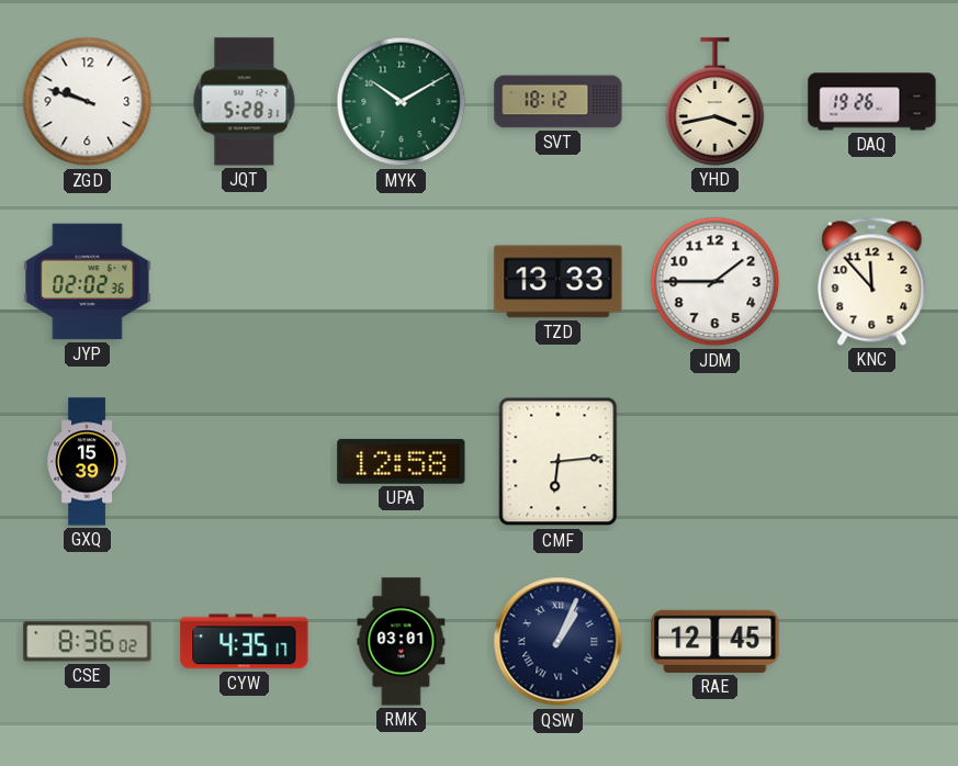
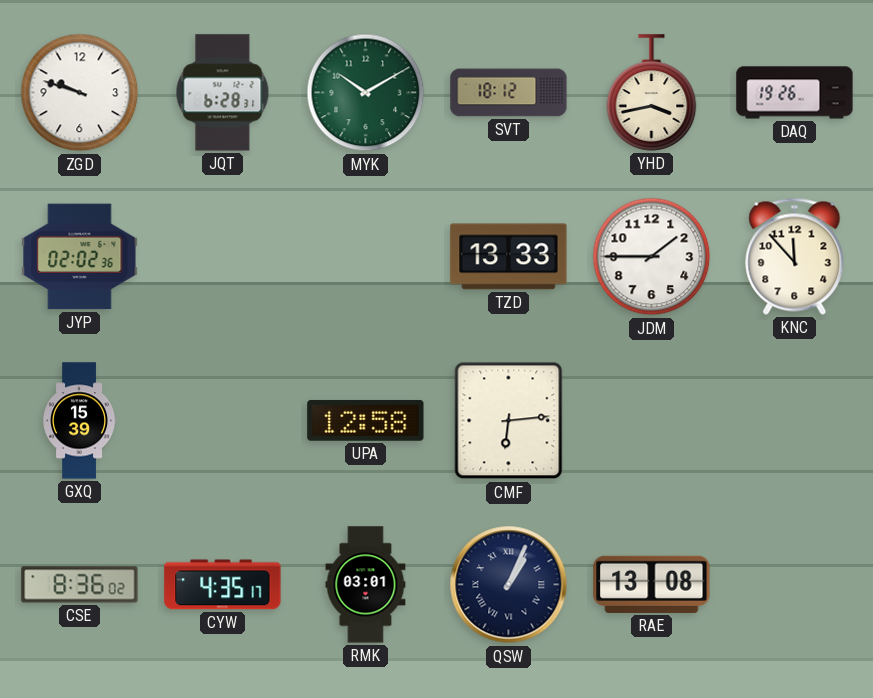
JQT: 5:28 -> 6:28
RAE: 12:45 -> 13:08
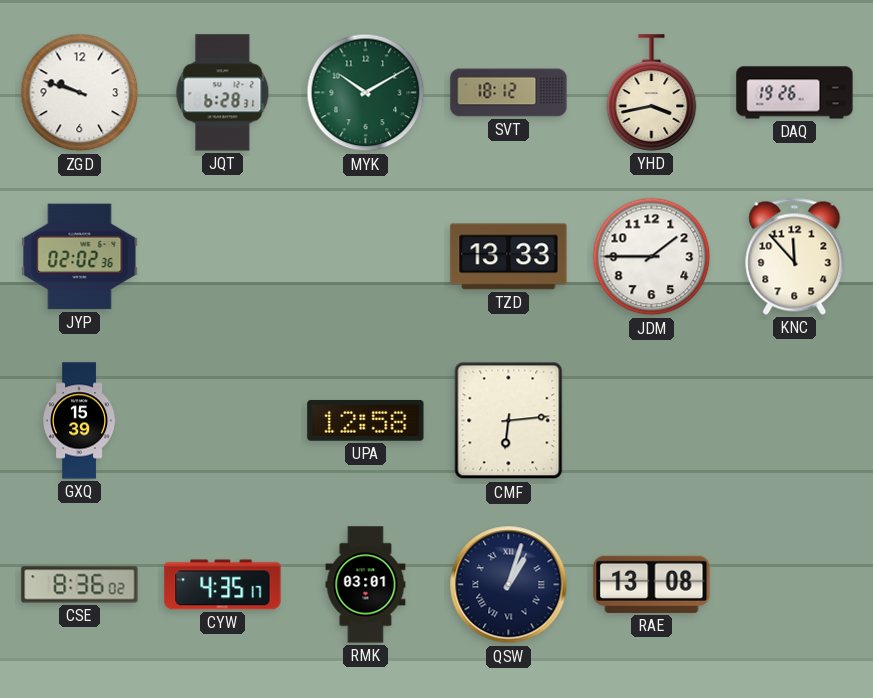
QSW: 1:04 -> 1:03
